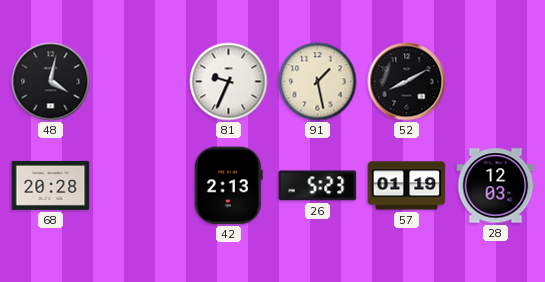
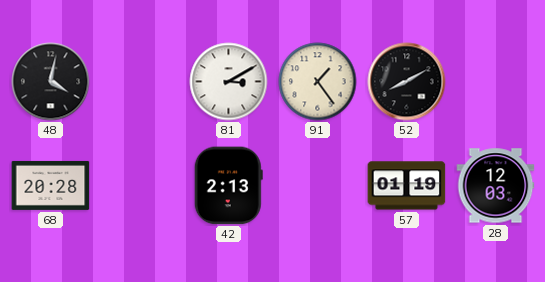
81: 9:34 -> 3:10
91: 1:28 -> 1:24
26: 5:23 -> none
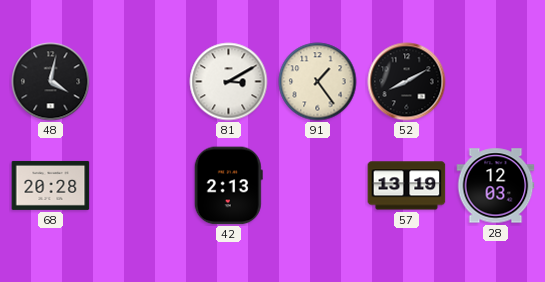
57: 01:19 -> 13:19
